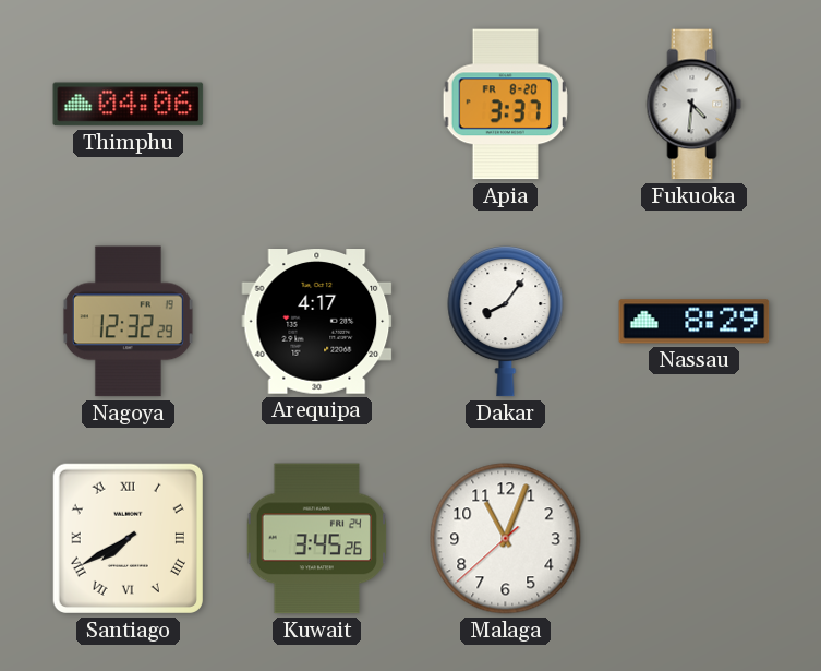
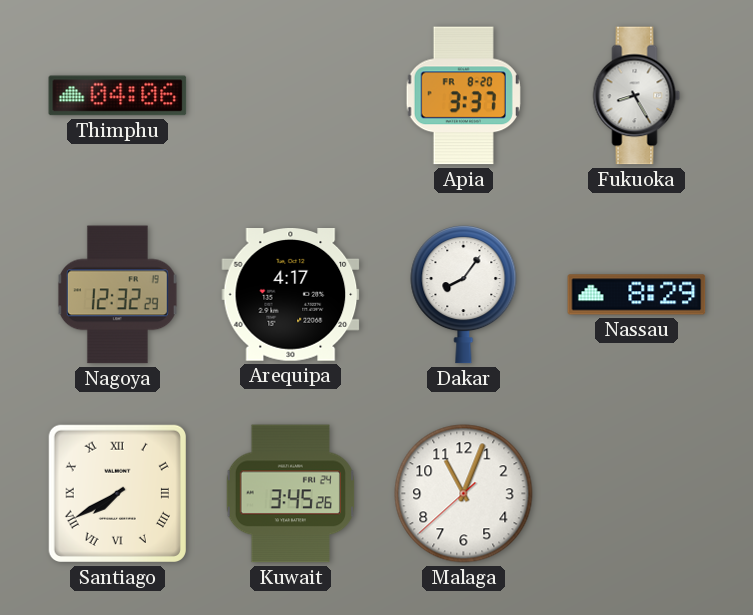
Fukuoka: 4:31 -> 8:25
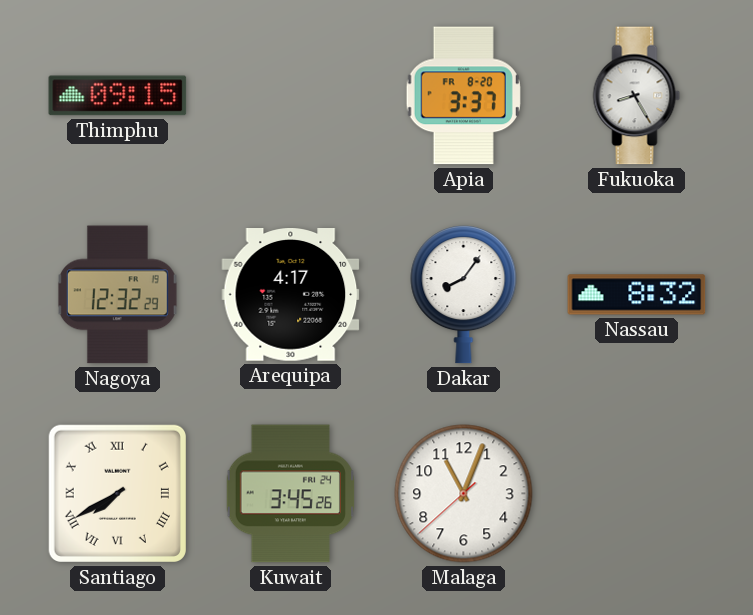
Thimphu: 04:06 -> 09:15
Nassau: 8:29 -> 8:32
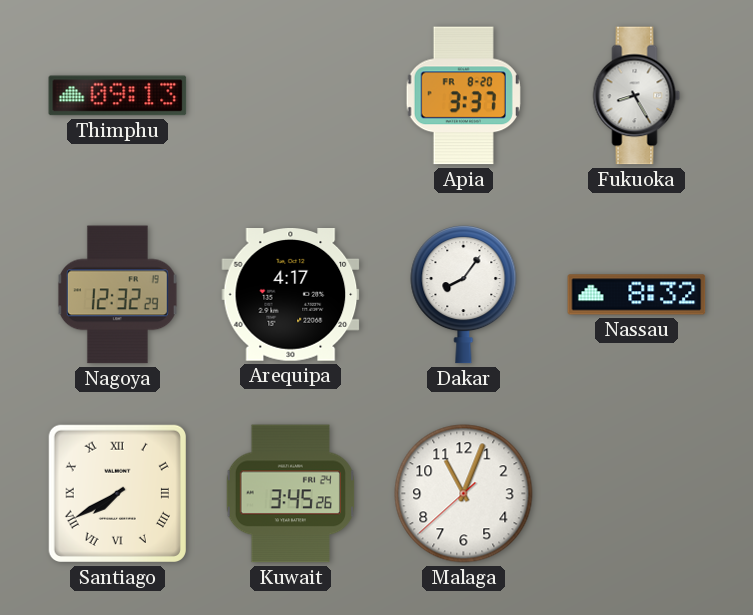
Thimphu: 09:15 -> 09:13
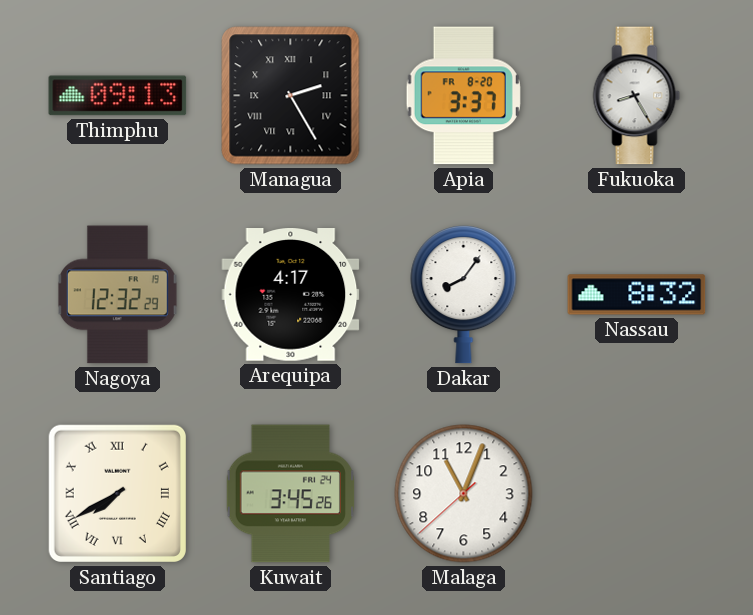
Managua: none -> 2:25
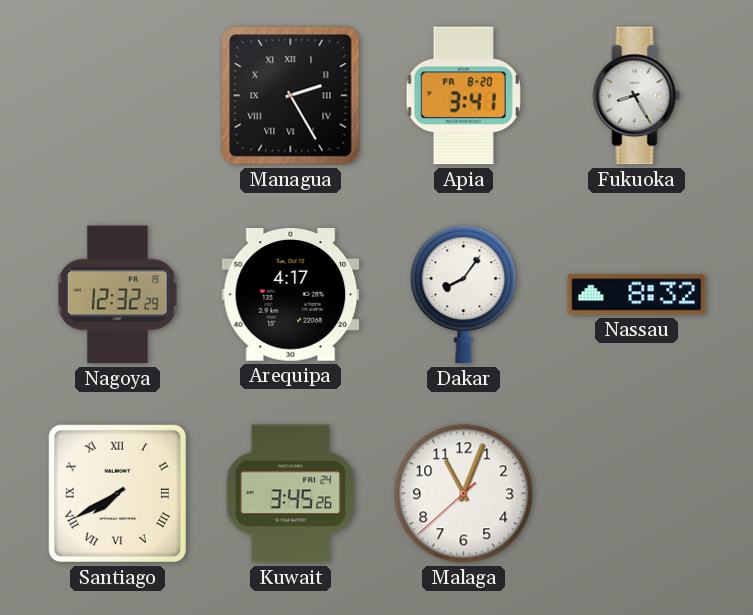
Thimphu: 09:13 -> none
Apia: 3:37 -> 3:41
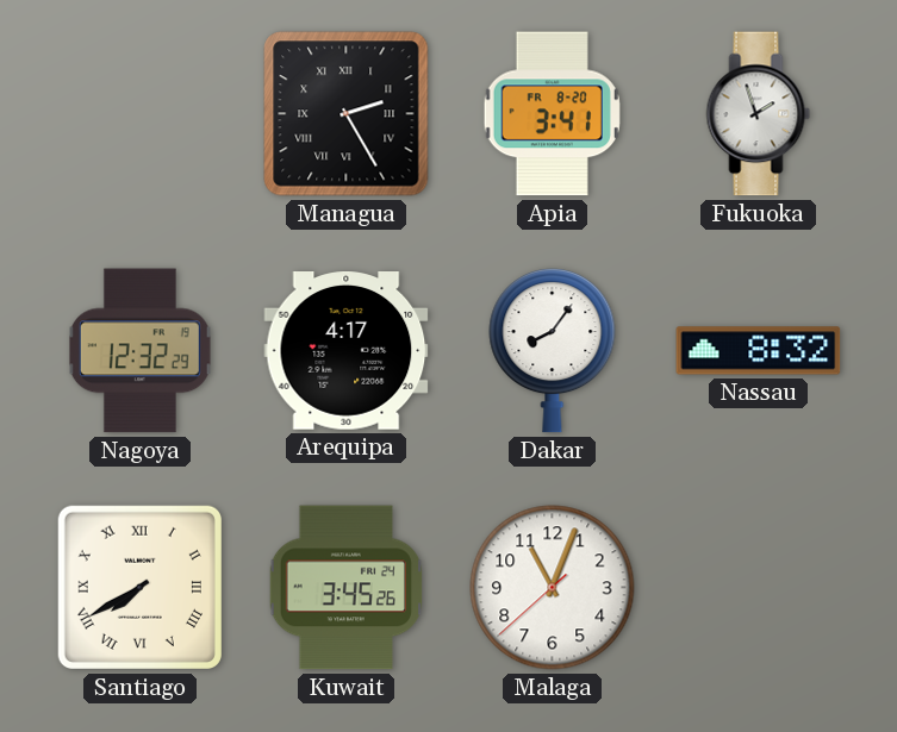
Fukuoka: 8:25 -> 1:57
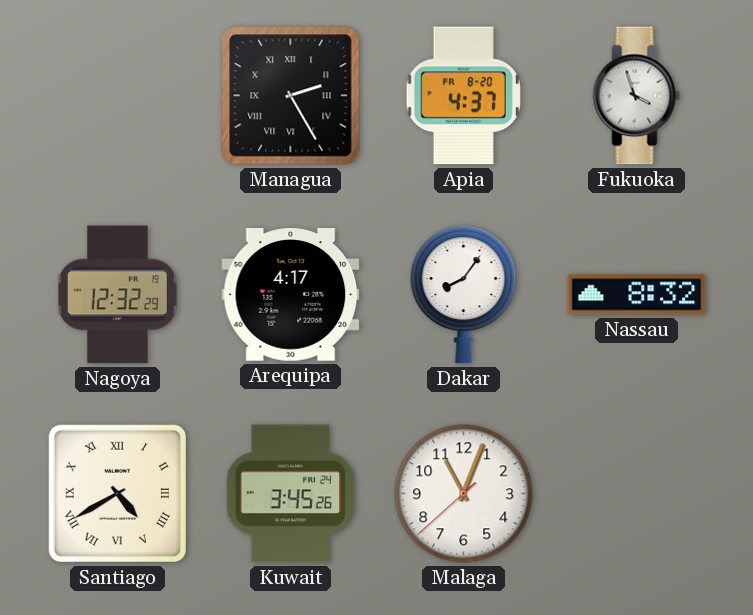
Apia: 3:41 -> 4:37
Fukuoka: 1:57 -> 3:57
Santiago: 7:40 -> 4:40
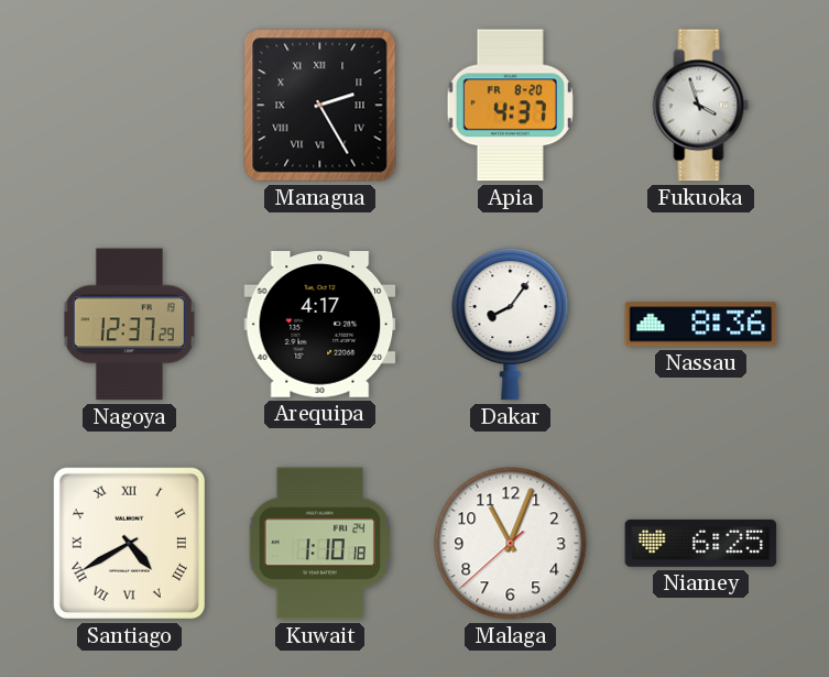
Nagoya: 12:32 -> 12:37
Nassau: 8:32 -> 8:36
Kuwait: 3:45 -> 1:10
Niamey: none -> 6:25
